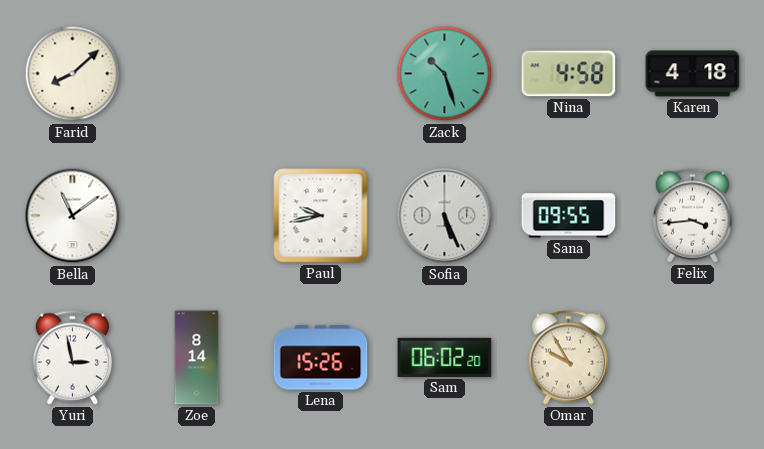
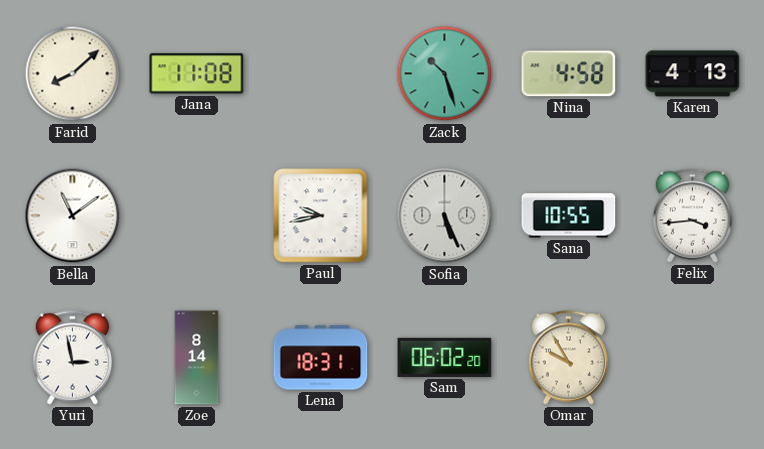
Jana: none -> 11:08
Karen: 4:18 -> 4:13
Sana: 09:55 -> 10:55
Lena: 15:26 -> 18:31
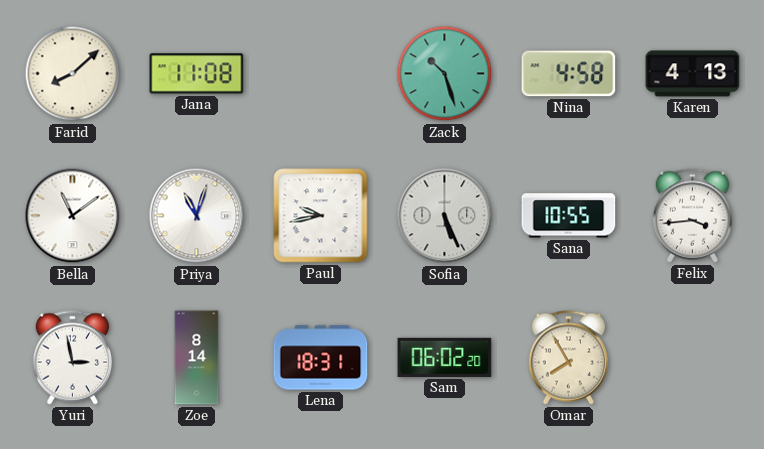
Priya: none -> 11:03
Omar: 9:55 -> 7:55
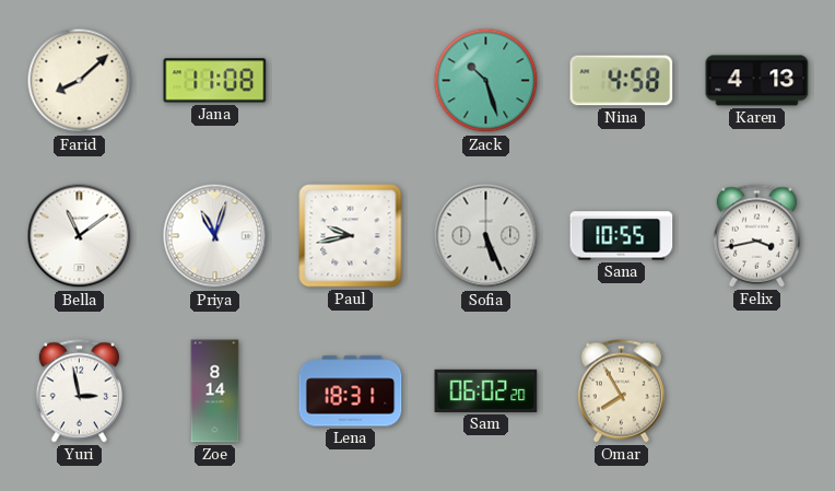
Felix: 3:44 -> 3:43
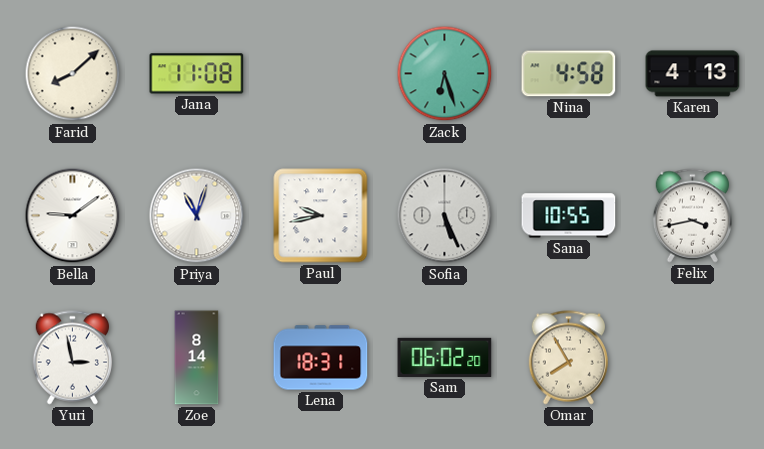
Zack: 10:27 -> 6:27
Bella: 11:09 -> 9:09
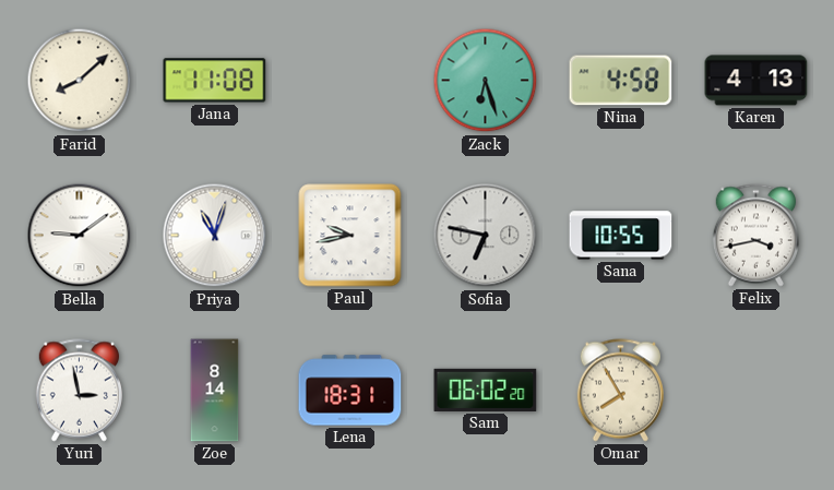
Sofia: 5:26 -> 6:47
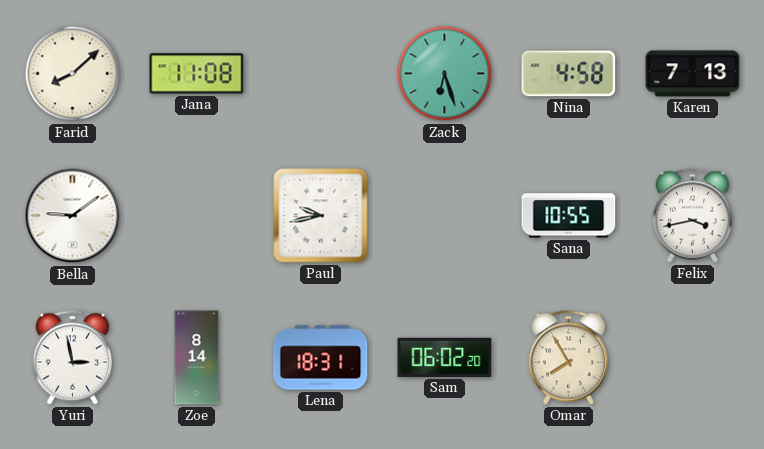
Karen: 4:13 -> 7:13
Priya: 11:03 -> none
Sofia: 6:47 -> none
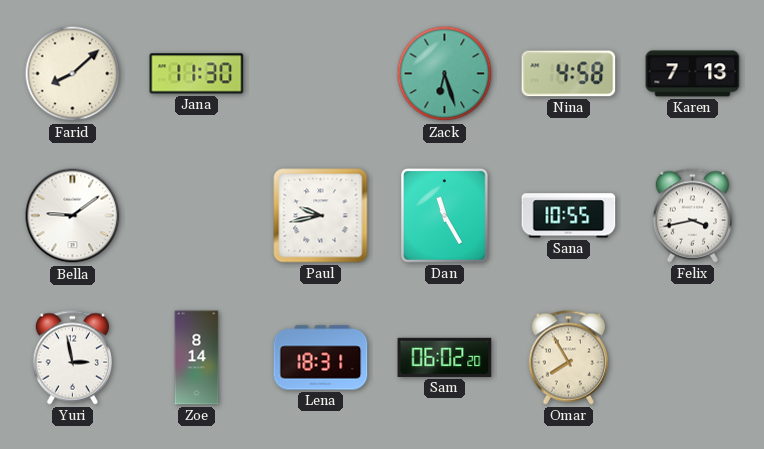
Jana: 11:08 -> 11:30
Dan: none -> 11:25
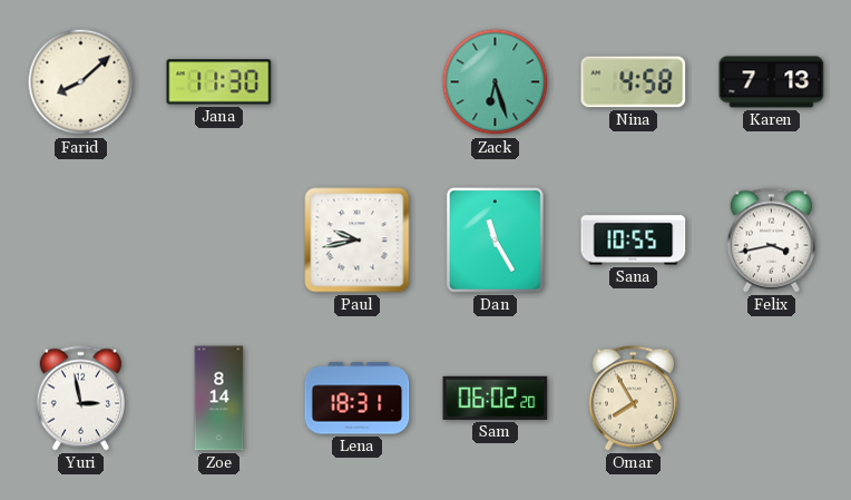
Bella: 9:09 -> none
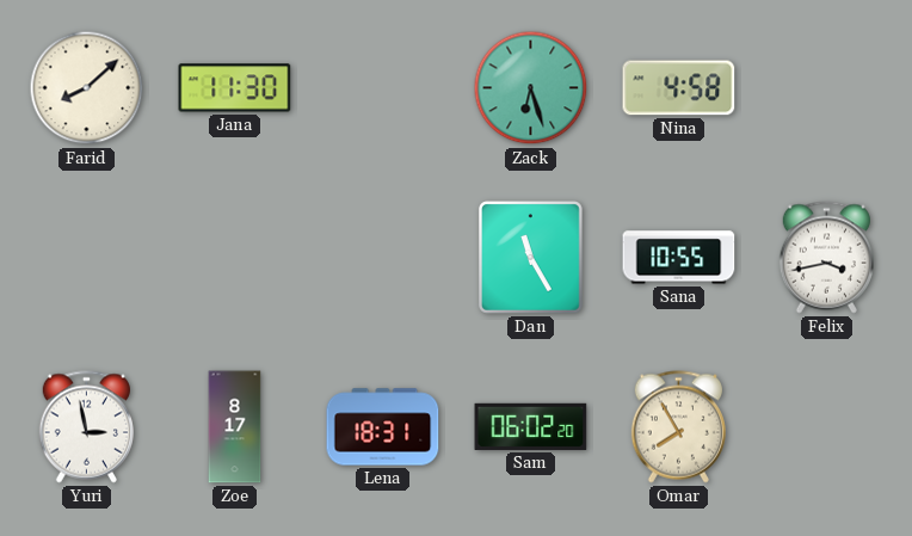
Karen: 7:13 -> none
Paul: 9:43 -> none
Zoe: 8:14 -> 8:17
